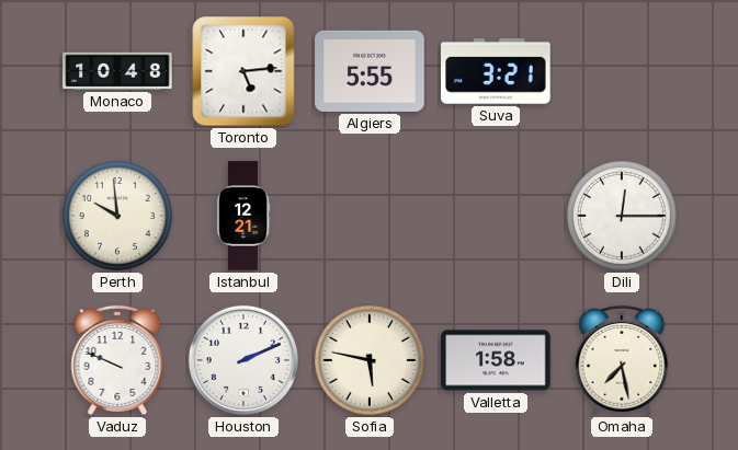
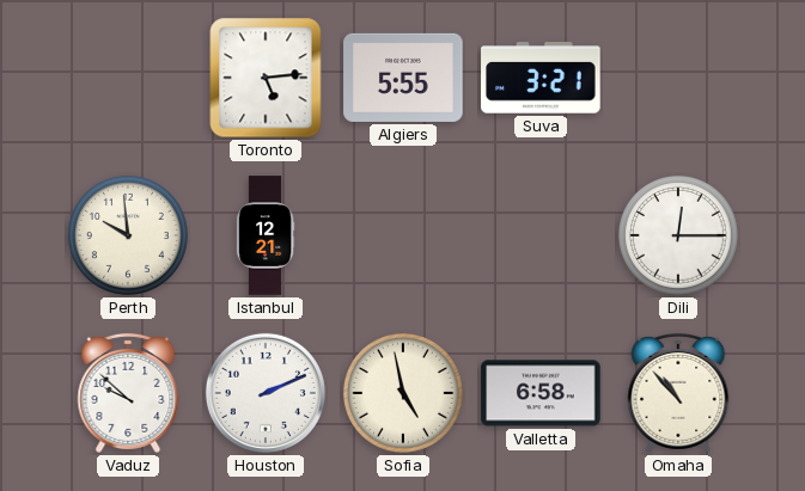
Monaco: 10:48 -> none
Vaduz: 9:49 -> 9:52
Sofia: 5:47 -> 4:58
Valletta: 1:58 -> 6:58
Omaha: 7:28 -> 10:53
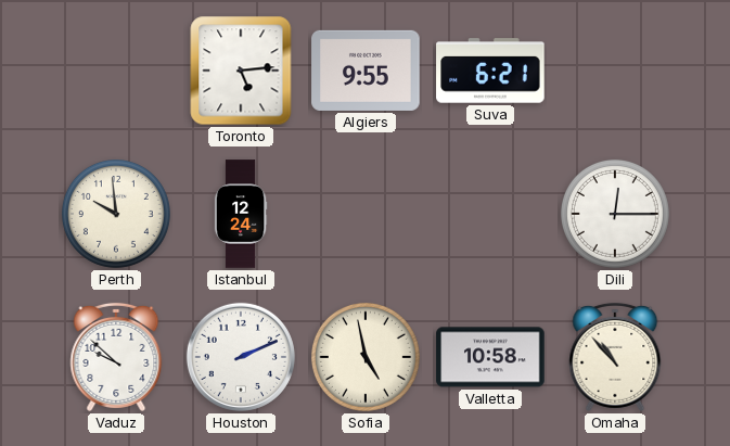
Algiers: 5:55 -> 9:55
Suva: 3:21 -> 6:21
Istanbul: 12:21 -> 12:24
Valletta: 6:58 -> 10:58
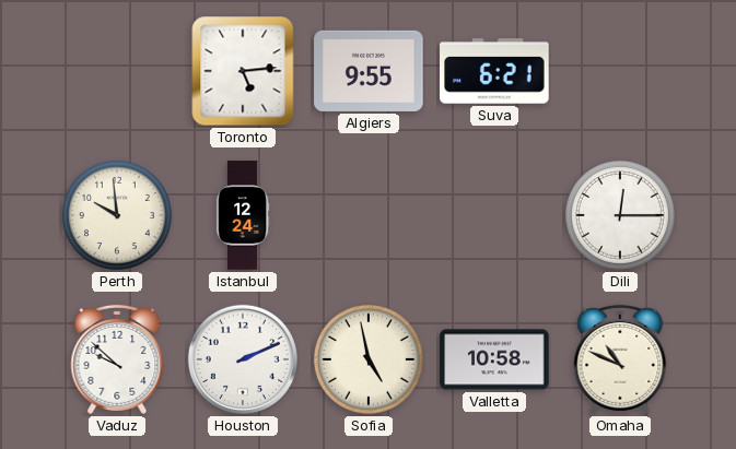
Omaha: 10:53 -> 10:49
